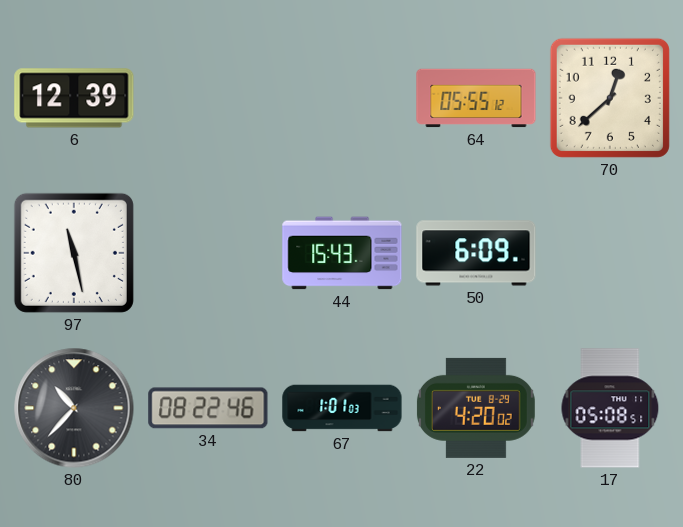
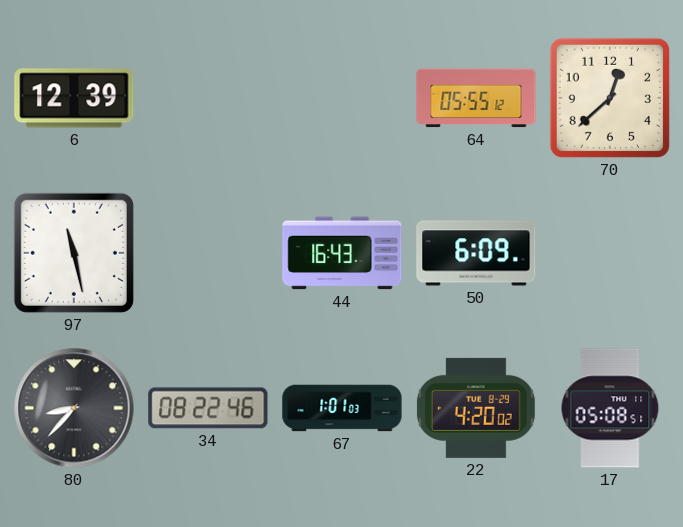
44: 15:43 -> 16:43
80: 10:37 -> 8:37
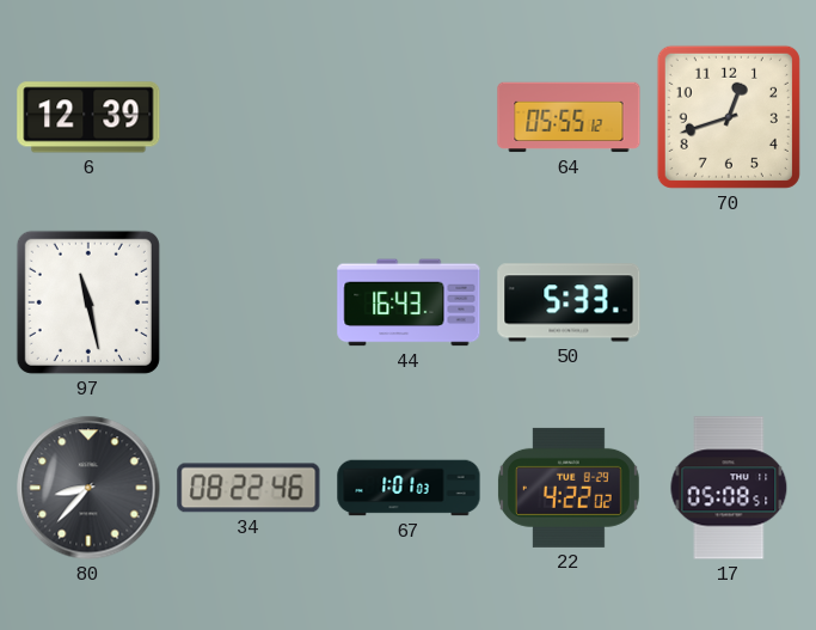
70: 12:38 -> 12:42
50: 6:09 -> 5:33
22: 4:20 -> 4:22
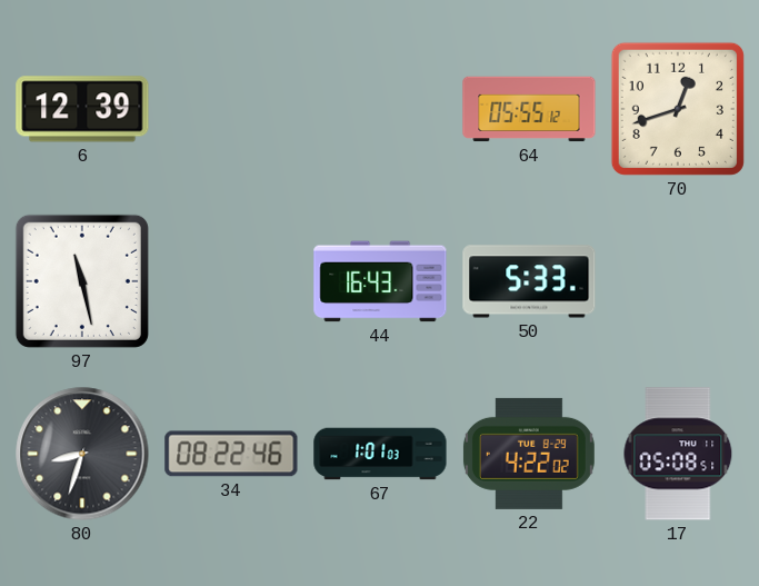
80: 8:37 -> 8:33
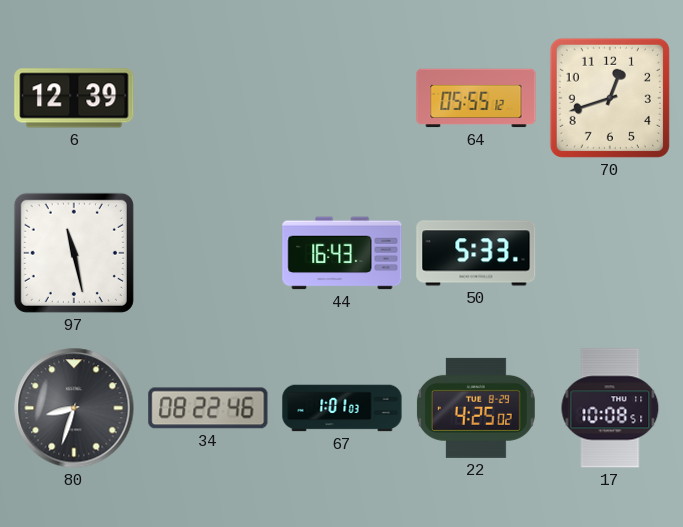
22: 4:22 -> 4:25
17: 05:08 -> 10:08
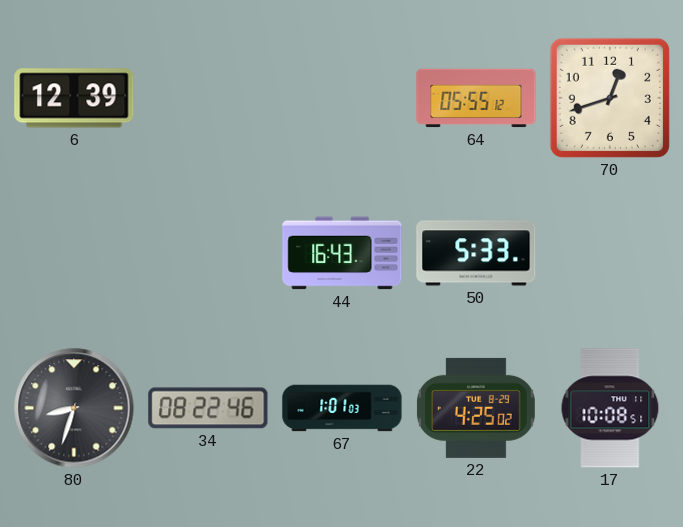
97: 11:28 -> none
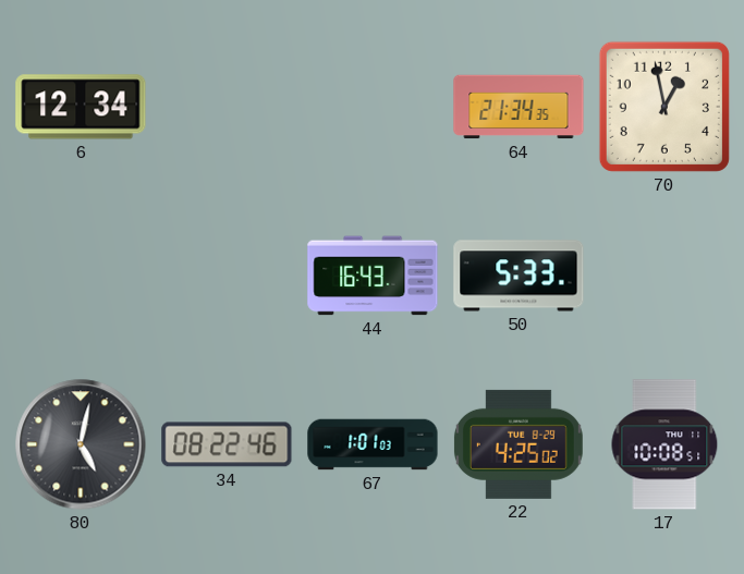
6: 12:39 -> 12:34
64: 05:55 -> 21:34
70: 12:42 -> 12:58
80: 8:33 -> 5:02
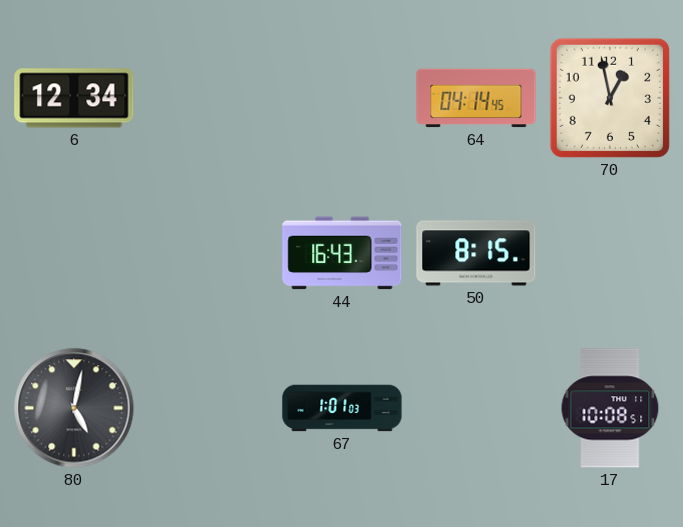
64: 21:34 -> 04:14
50: 5:33 -> 8:15
34: 08:22 -> none
22: 4:25 -> none
